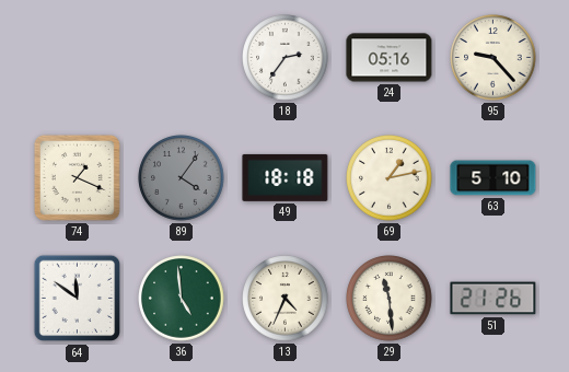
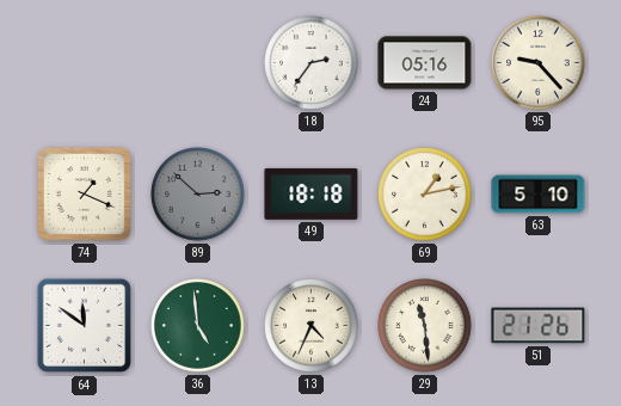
89: 4:06 -> 2:52
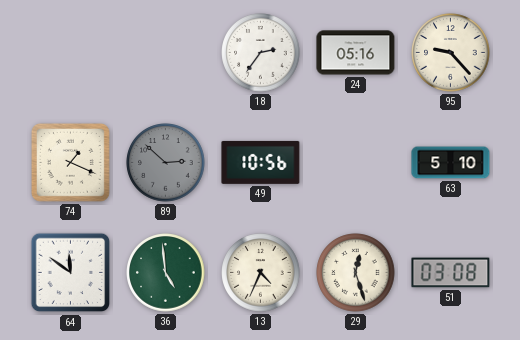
49: 18:18 -> 10:56
69: 1:13 -> none
29: 11:29 -> 12:27
51: 21:26 -> 03:08
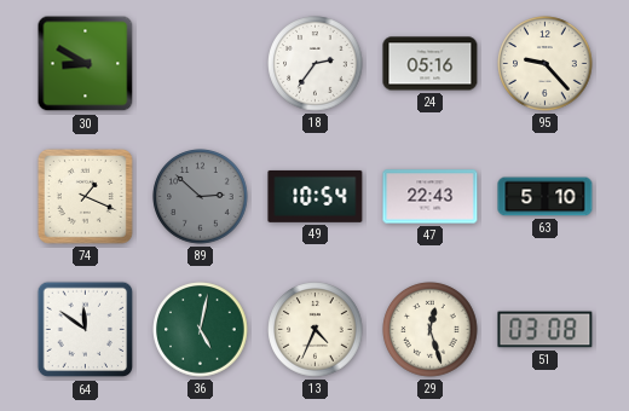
30: none -> 8:50
49: 10:56 -> 10:54
47: none -> 22:43
36: 4:59 -> 5:02
